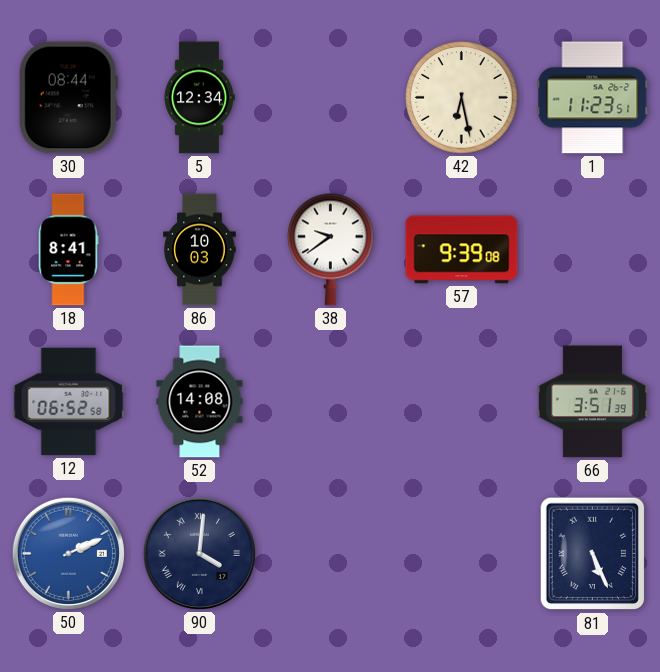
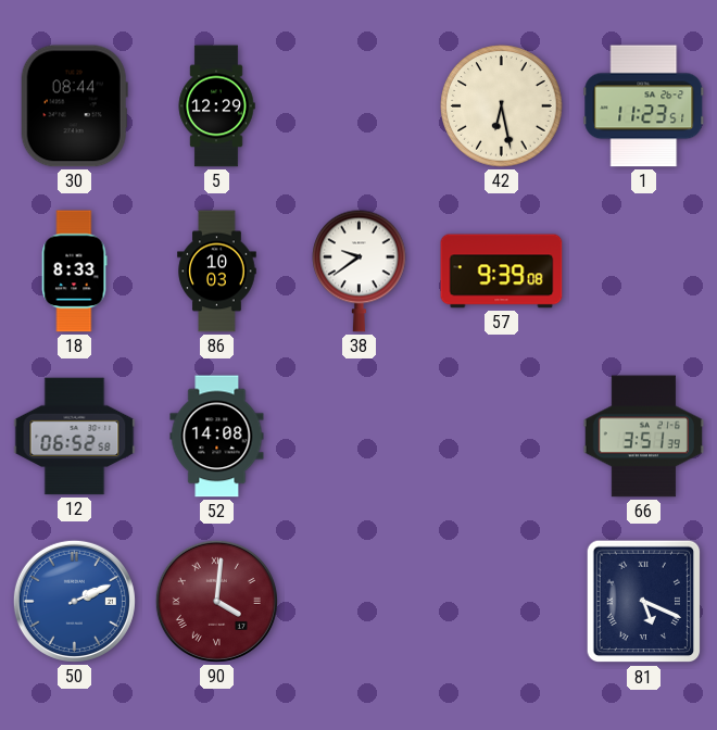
5: 12:34 -> 12:29
18: 8:41 -> 8:33
90 dial: navy -> burgundy
81: 5:26 -> 5:19
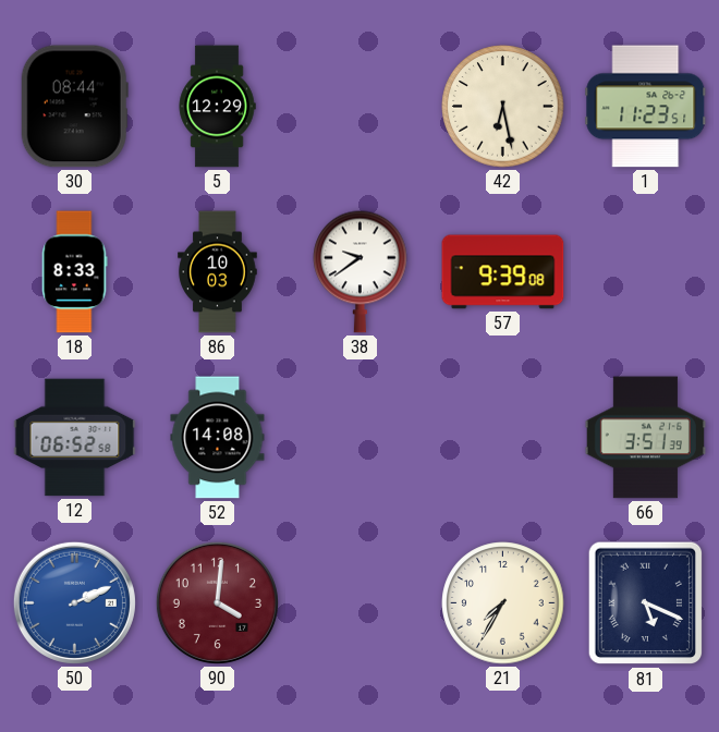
90 numerals: Roman -> Arabic
21: none -> 7:35
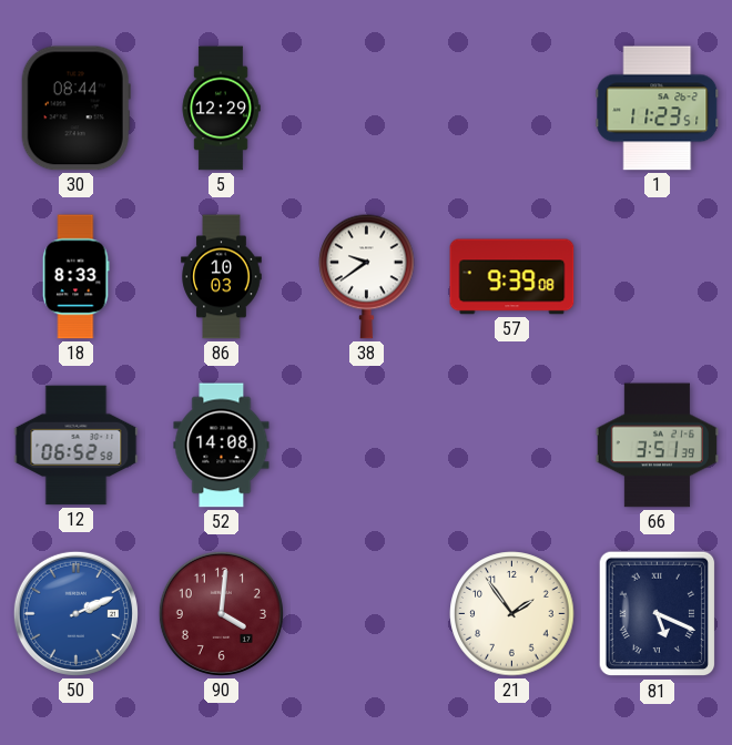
42: 6:28 -> none
21: 7:35 -> 1:54
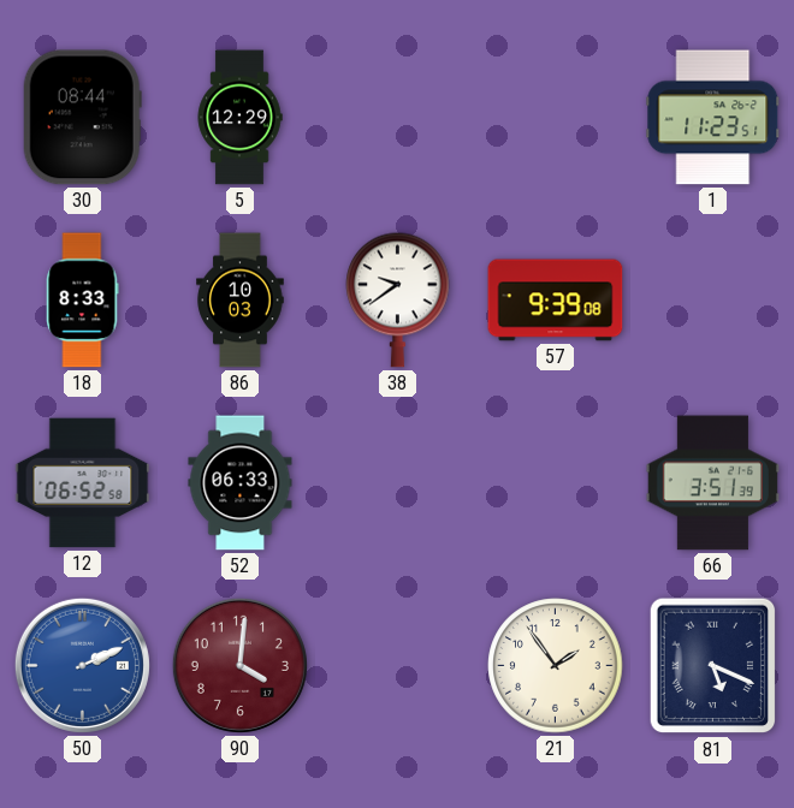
52: 14:08 -> 06:33
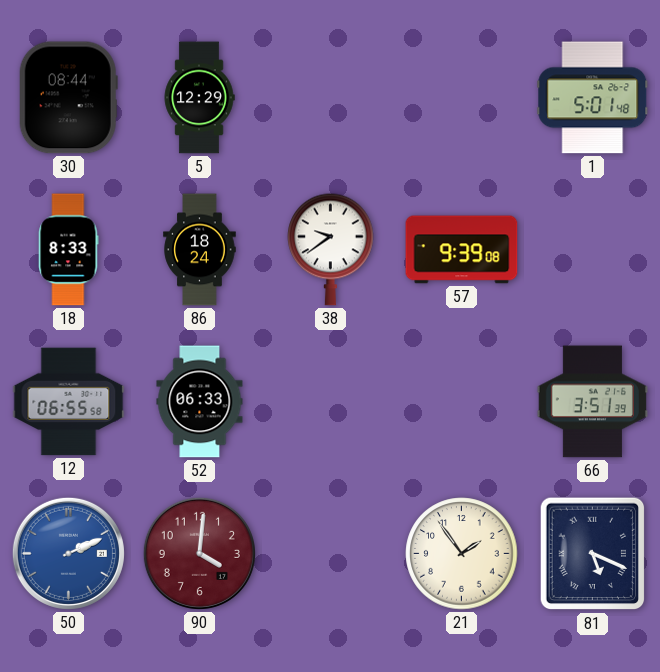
1: 11:23 -> 5:01
86: 10:03 -> 18:24
12: 06:52 -> 06:55
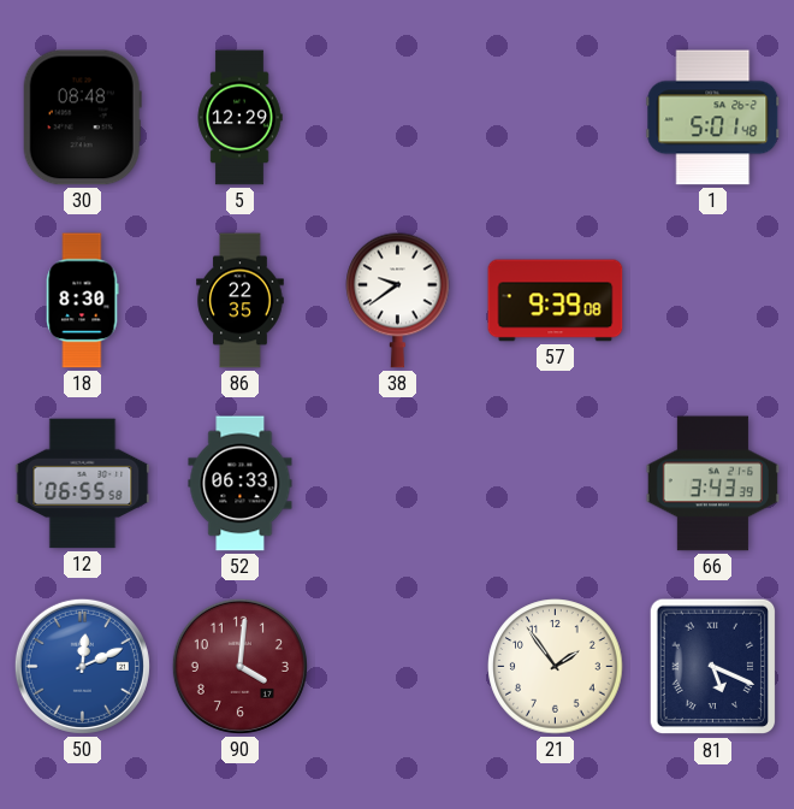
30: 08:44 -> 08:48
18: 8:33 -> 8:30
86: 18:24 -> 22:35
66: 3:51 -> 3:43
50: 2:11 -> 12:11
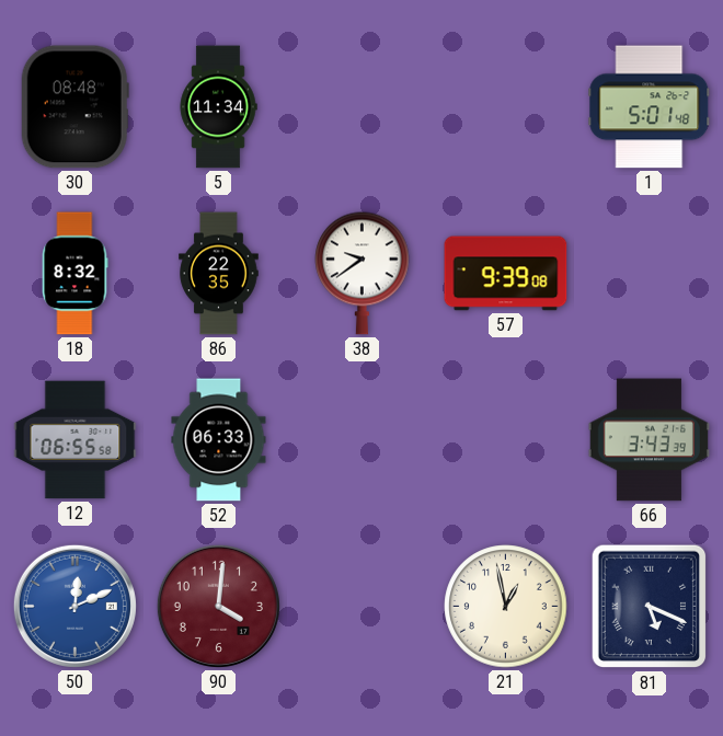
5: 12:29 -> 11:34
18: 8:30 -> 8:32
21: 1:54 -> 12:58
